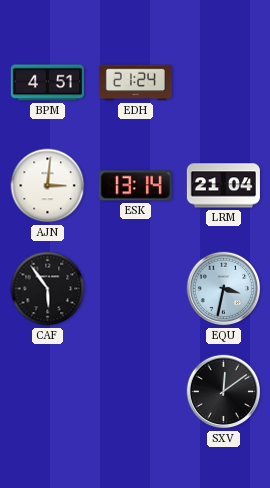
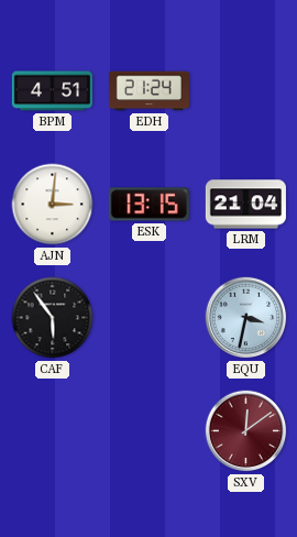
ESK: 13:14 -> 13:15
SXV dial: black -> burgundy
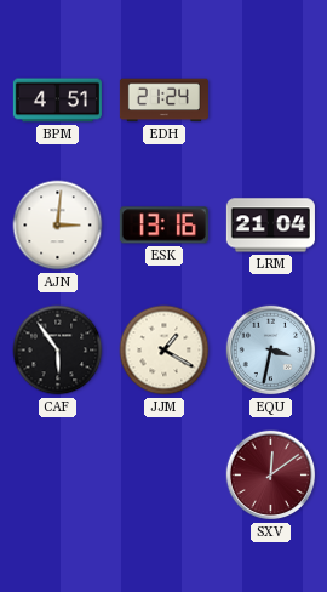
ESK: 13:15 -> 13:16
JJM: none -> 1:20
